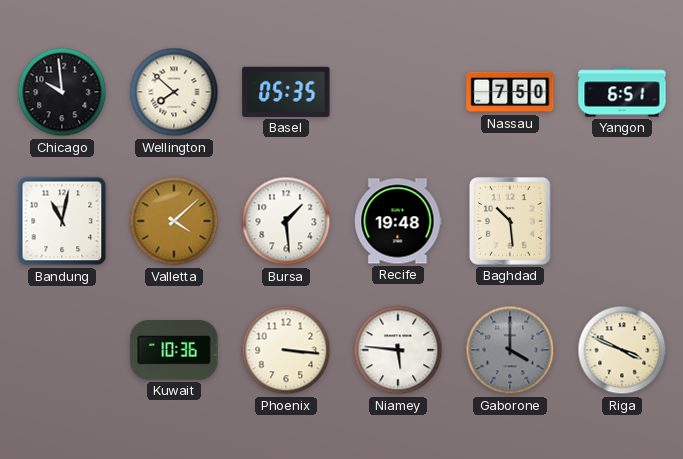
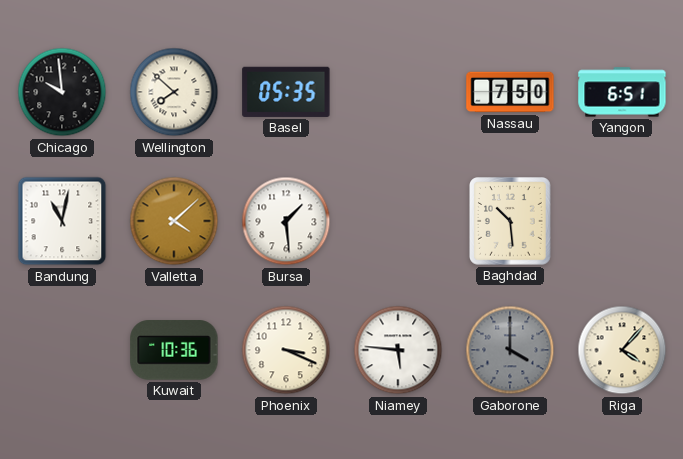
Recife: 19:48 -> none
Phoenix: 3:16 -> 3:19
Riga: 3:49 -> 4:07
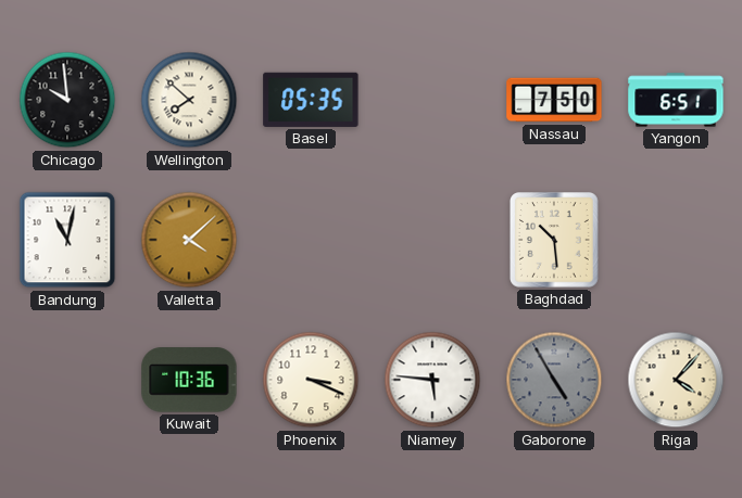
Bursa: 1:29 -> none
Gaborone: 4:00 -> 4:55
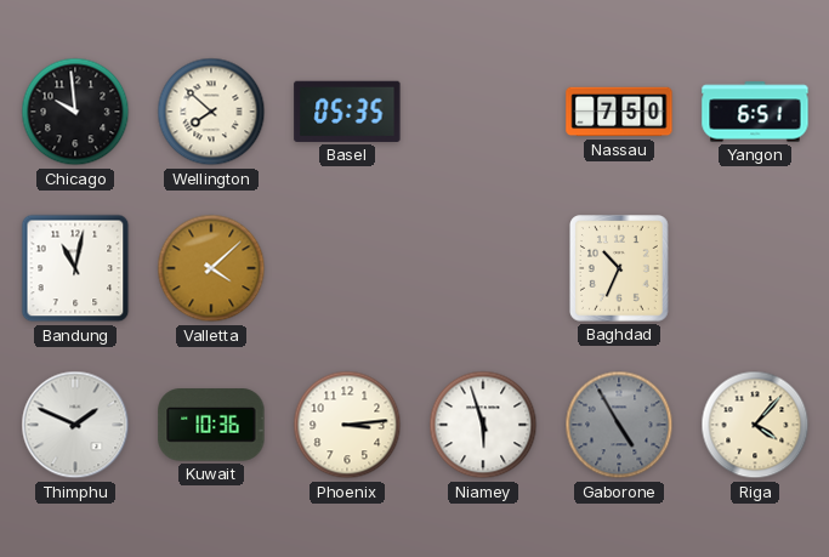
Baghdad: 10:29 -> 10:34
Thimphu: none -> 1:49
Phoenix: 3:19 -> 3:14
Niamey: 5:46 -> 5:57
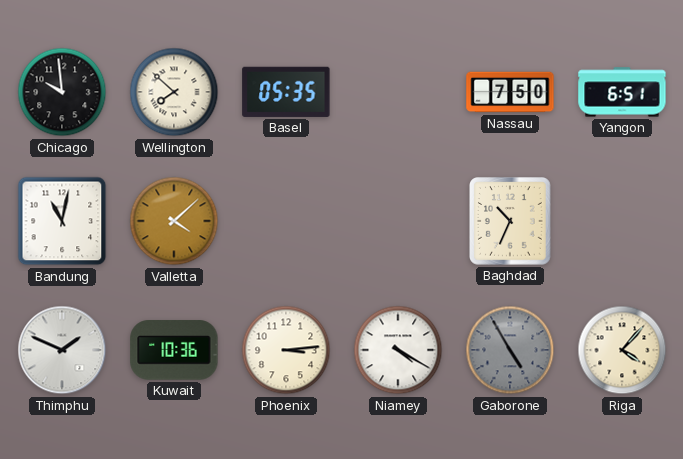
Niamey: 5:57 -> 4:20
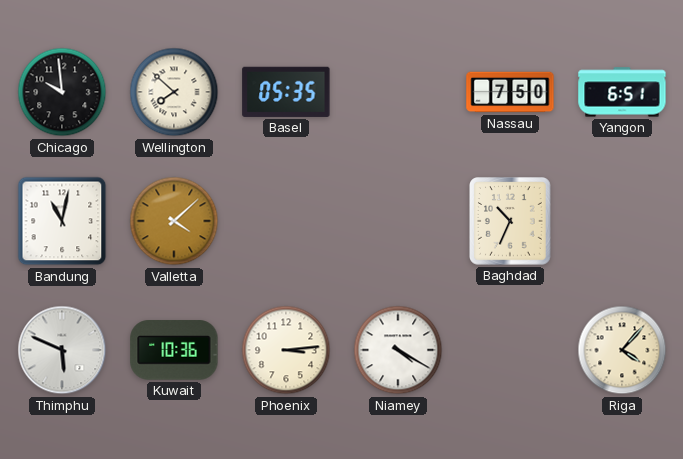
Thimphu: 1:49 -> 5:49
Gaborone: 4:55 -> none
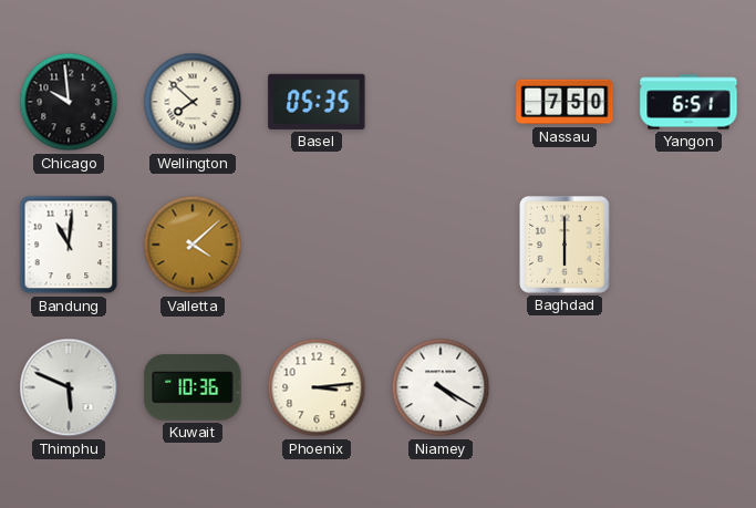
Bandung: 11:02 -> 11:01
Baghdad: 10:34 -> 6:00
Riga: 4:07 -> none
